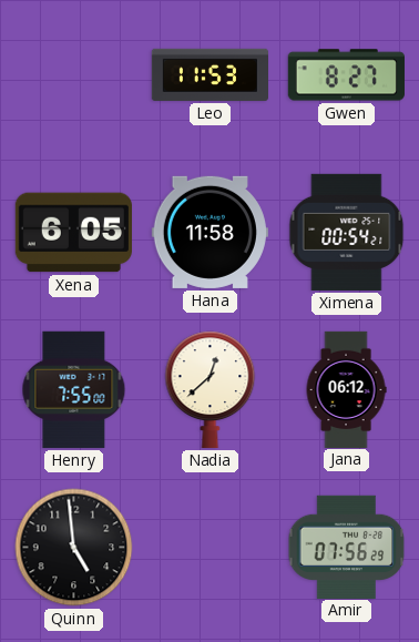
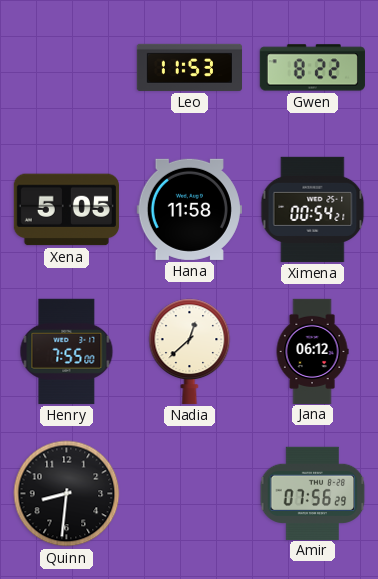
Gwen: 8:27 -> 8:22
Xena: 6:05 -> 5:05
Quinn: 4:59 -> 8:31
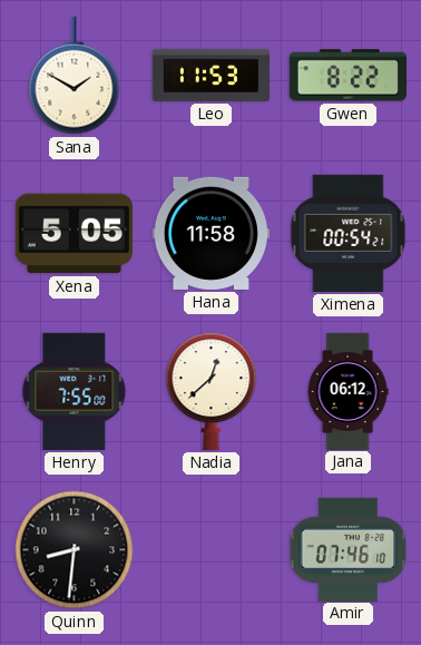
Sana: none -> 1:50
Amir: 07:56 -> 07:46
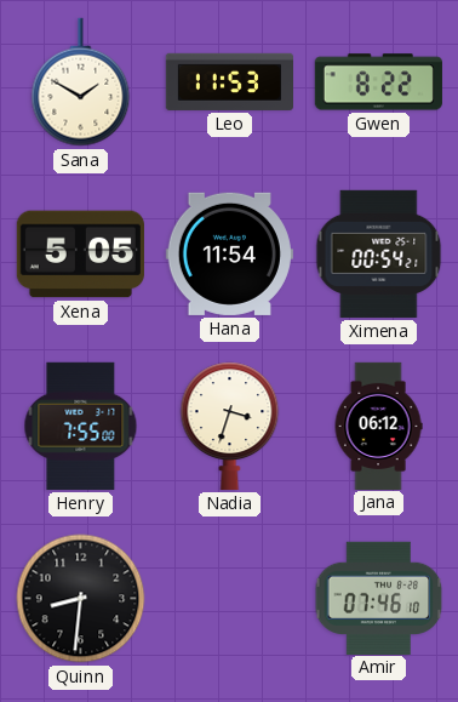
Hana: 11:58 -> 11:54
Nadia: 12:38 -> 3:33
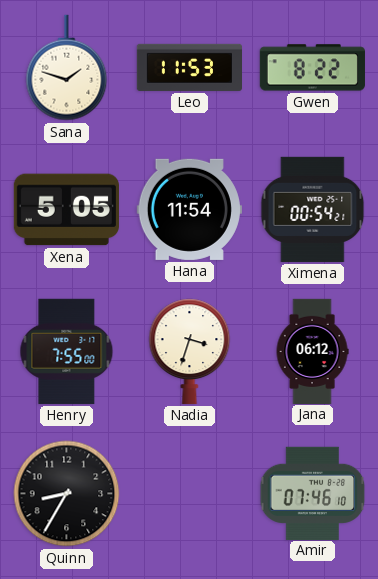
Sana: 1:50 -> 1:48
Quinn: 8:31 -> 8:35
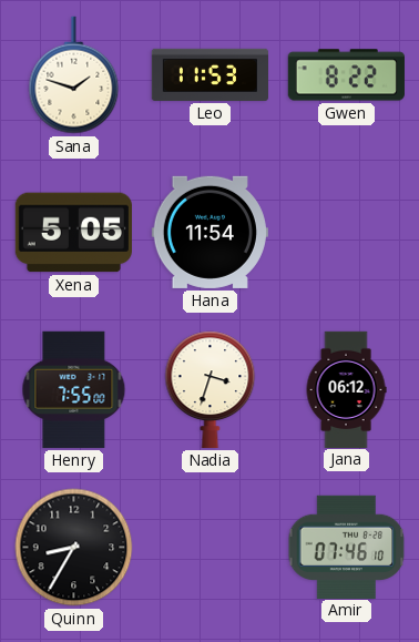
Ximena: 00:54 -> none
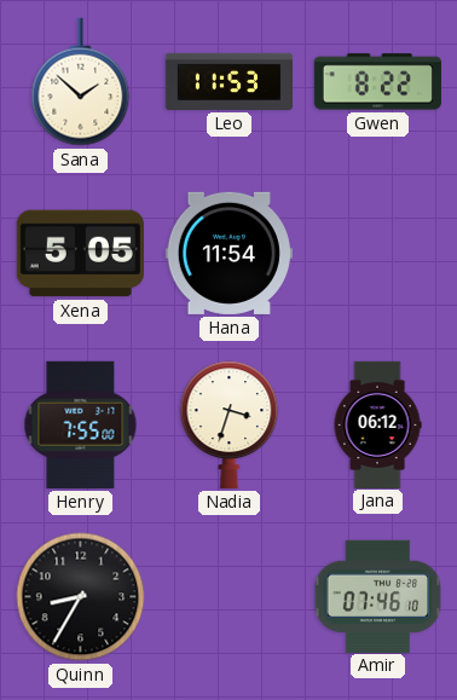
Sana: 1:48 -> 1:52
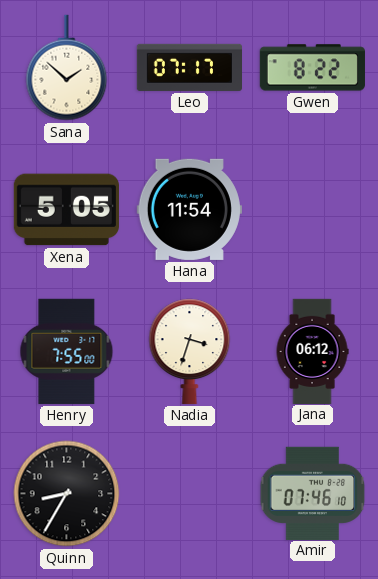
Leo: 11:53 -> 07:17
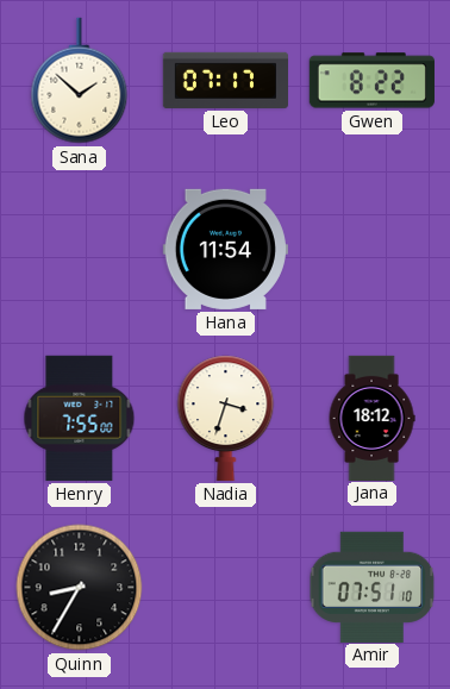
Xena: 5:05 -> none
Jana: 06:12 -> 18:12
Amir: 07:46 -> 07:51
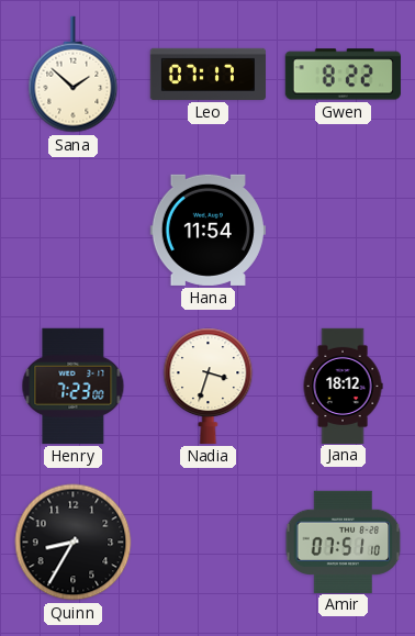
Henry: 7:55 -> 7:23
